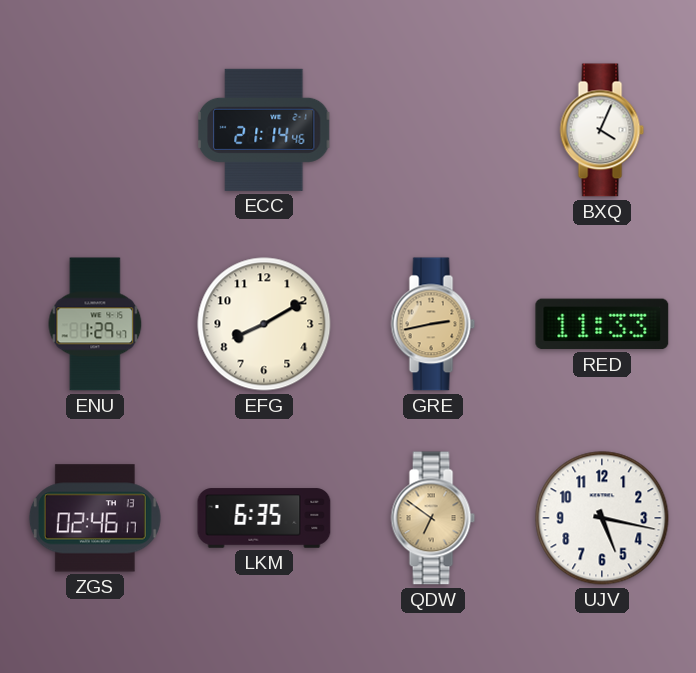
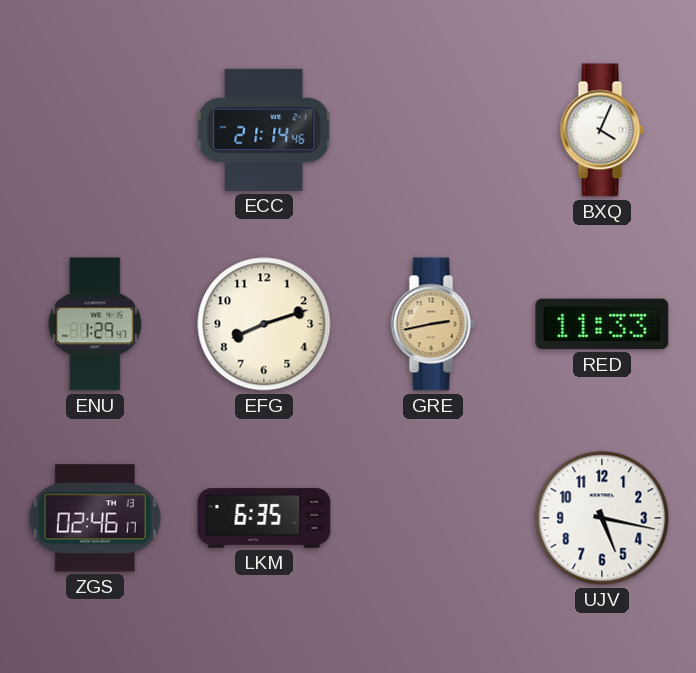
EFG: 8:10 -> 8:12
QDW: 6:51 -> none
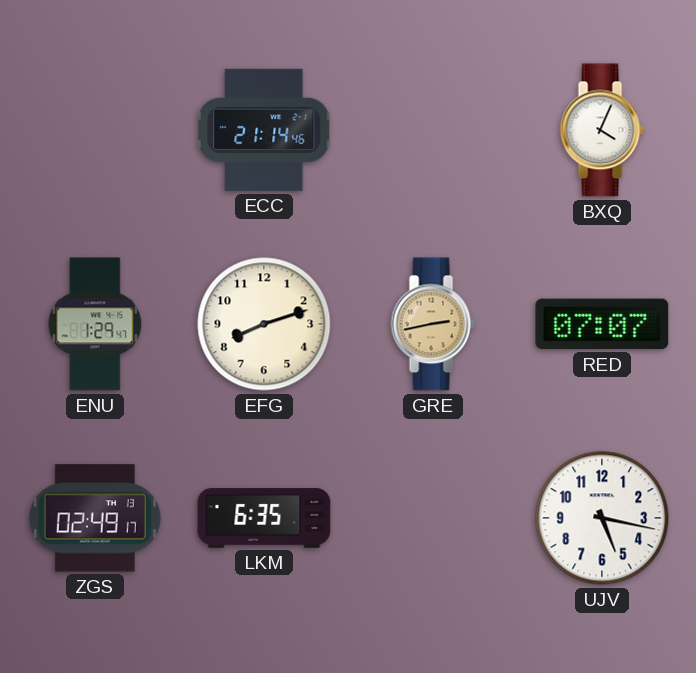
RED: 11:33 -> 07:07
ZGS: 02:46 -> 02:49
